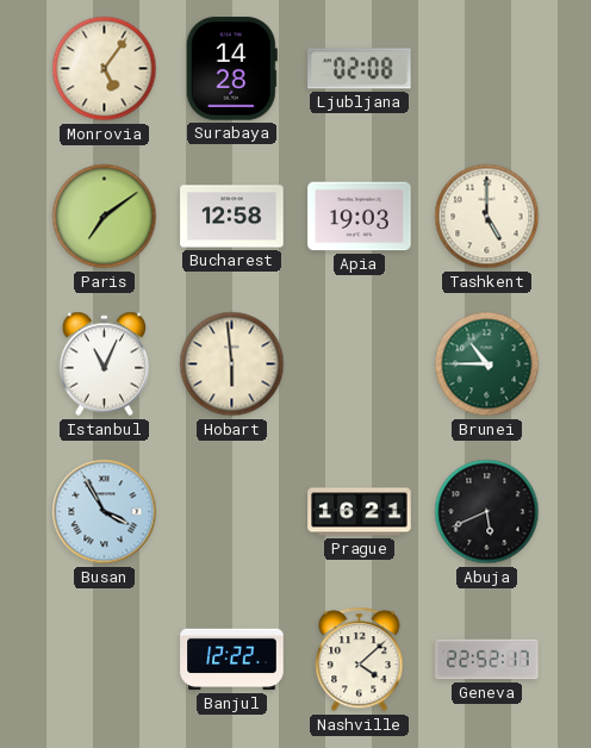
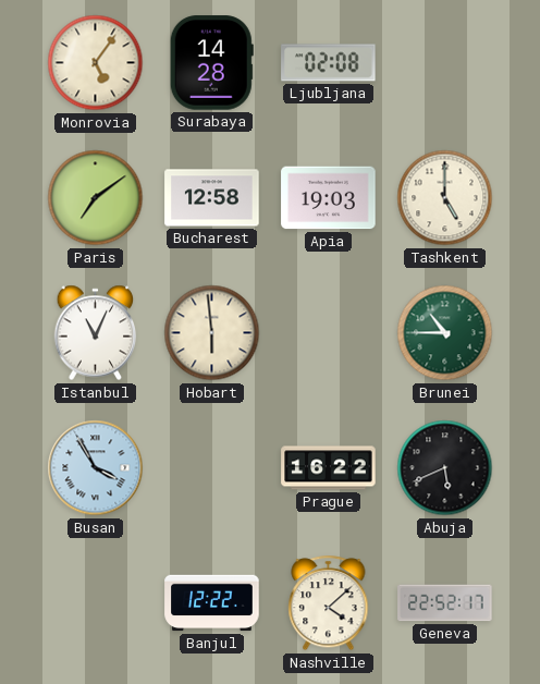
Prague: 16:21 -> 16:22
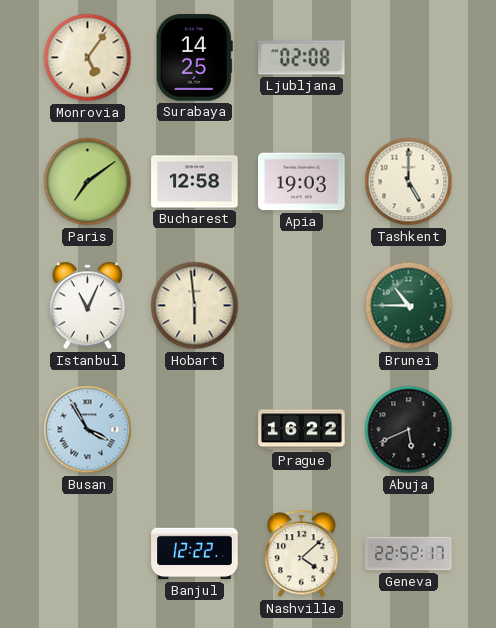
Surabaya: 14:28 -> 14:25
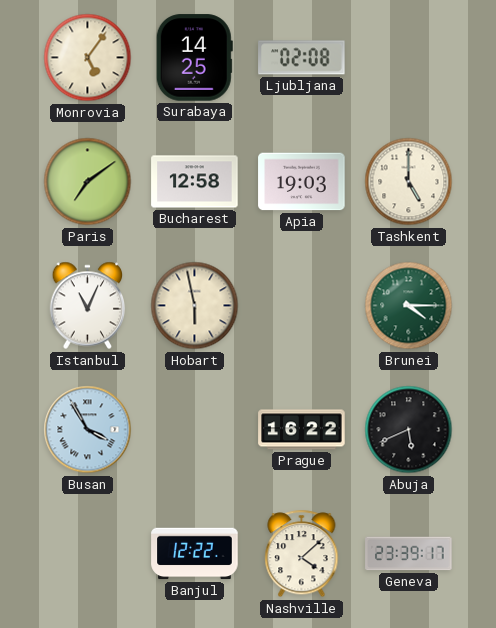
Hobart: 5:59 -> 5:58
Brunei: 10:45 -> 4:15
Geneva: 22:52 -> 23:39
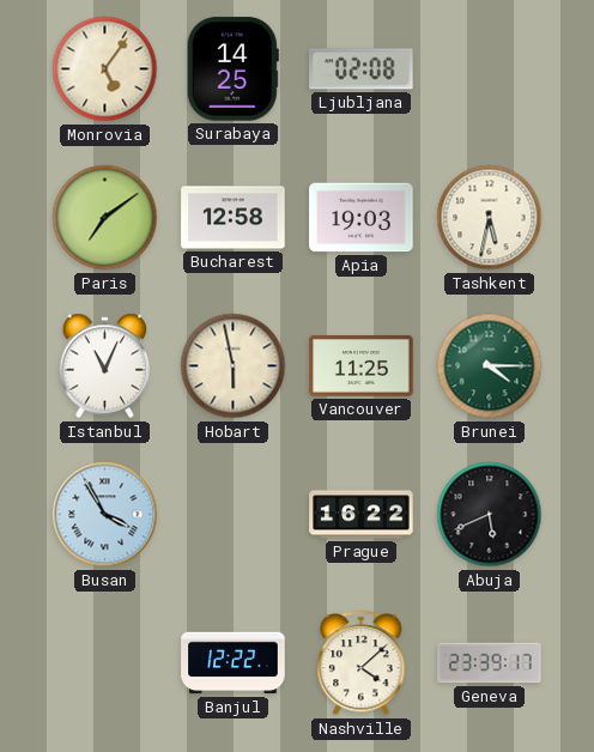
Tashkent: 5:00 -> 5:32
Vancouver: none -> 11:25
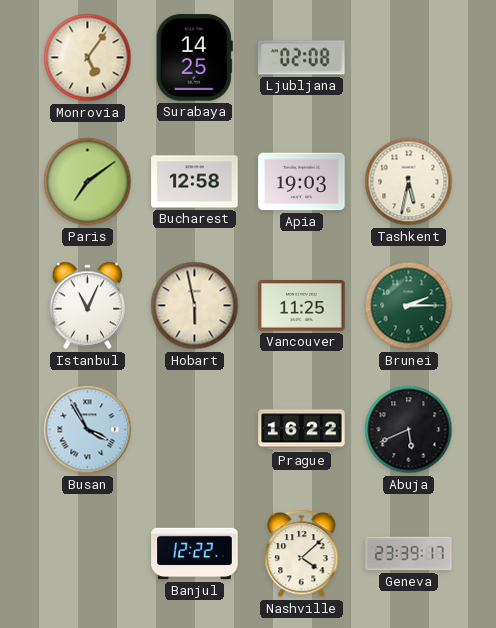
Brunei: 4:15 -> 2:15
